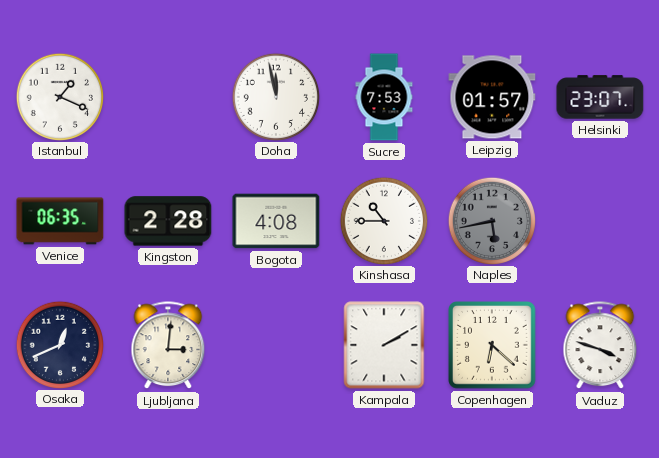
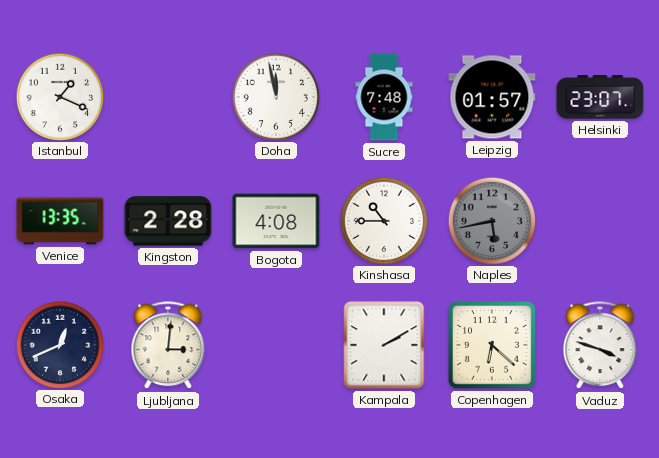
Sucre: 7:53 -> 7:48
Venice: 06:35 -> 13:35
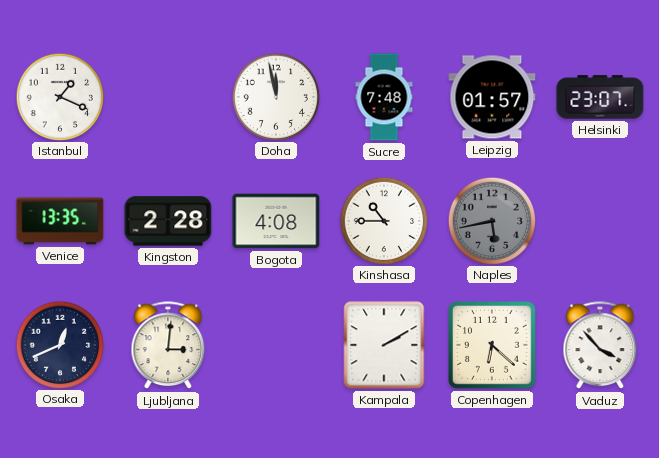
Vaduz: 3:48 -> 3:53
